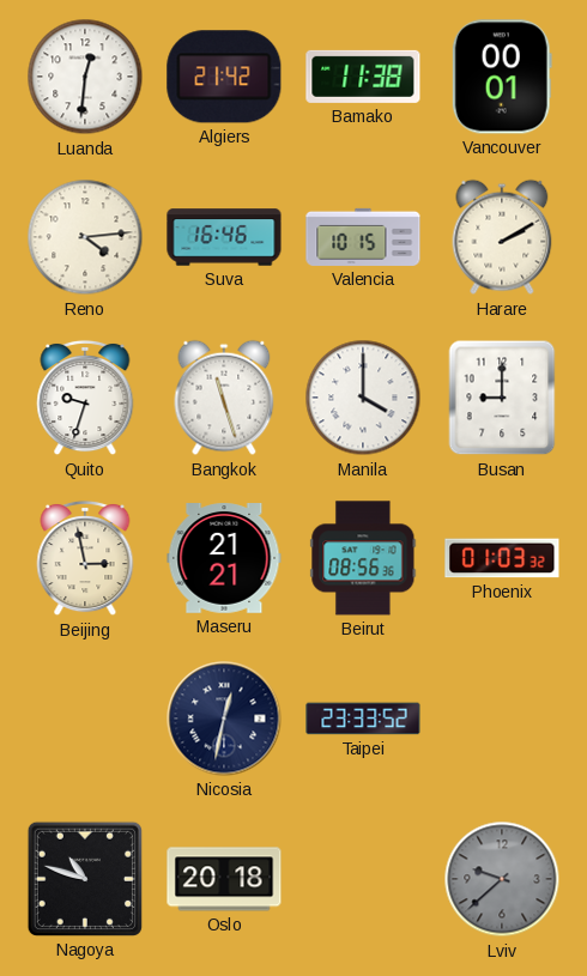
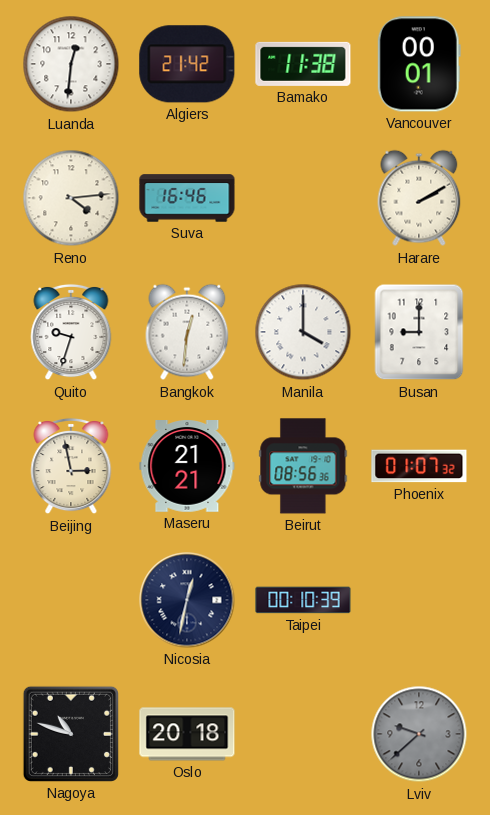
Valencia: 10:15 -> none
Bangkok: 11:27 -> 12:31
Phoenix: 01:03 -> 01:07
Taipei: 23:33 -> 00:10
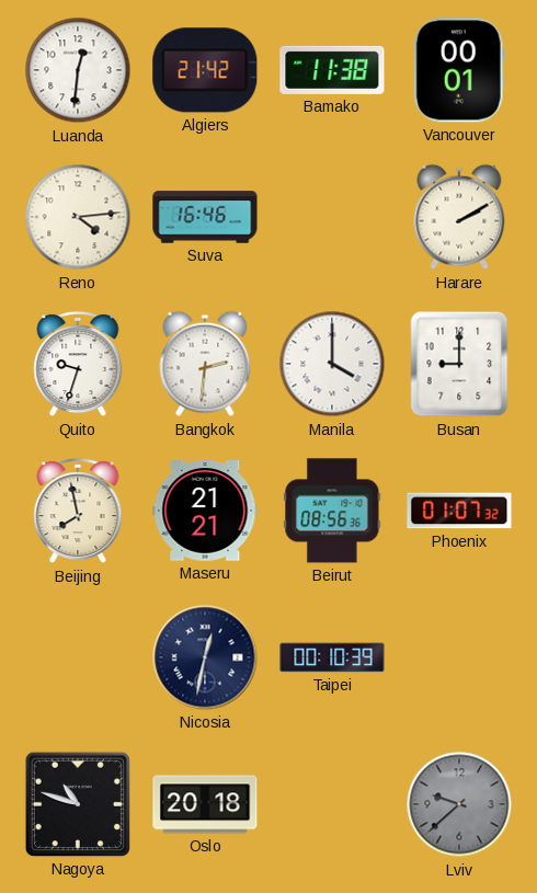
Bangkok: 12:31 -> 2:31
Beijing: 2:58 -> 7:58
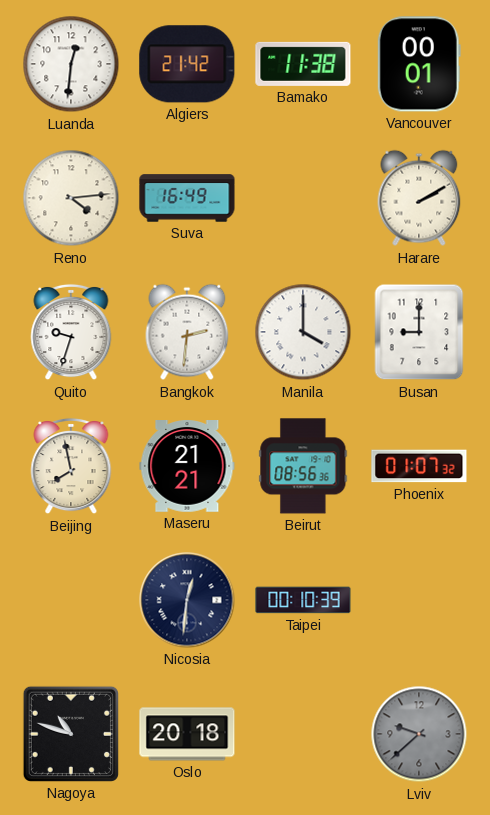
Suva: 16:46 -> 16:49
Nicosia: 12:32 -> 12:31
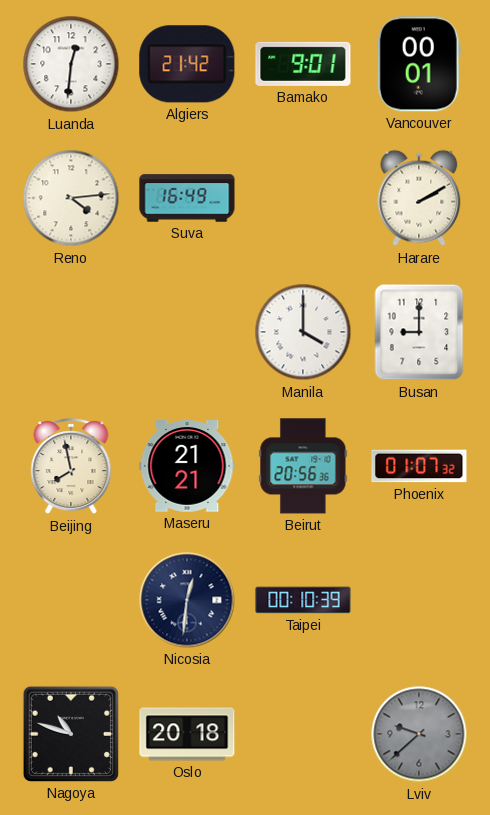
Bamako: 11:38 -> 9:01
Quito: 9:33 -> none
Bangkok: 2:31 -> none
Beirut: 08:56 -> 20:56
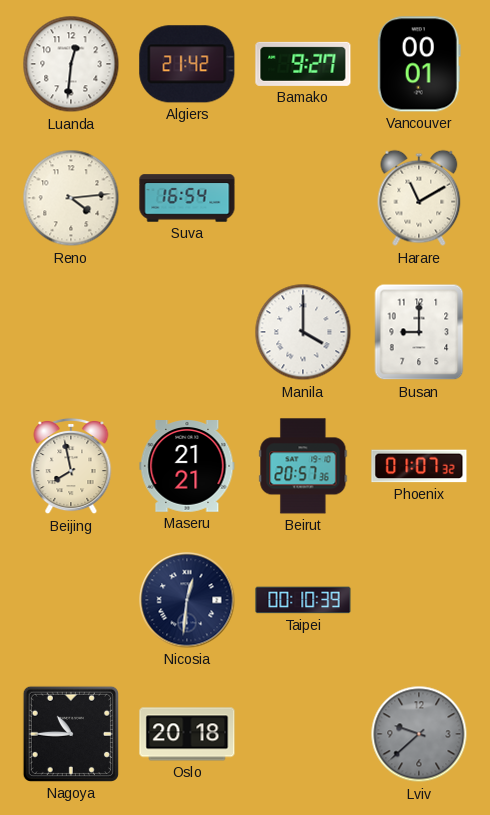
Bamako: 9:01 -> 9:27
Suva: 16:49 -> 16:54
Harare: 2:10 -> 11:10
Beirut: 20:56 -> 20:57
Nagoya: 10:48 -> 10:45
